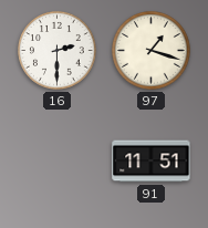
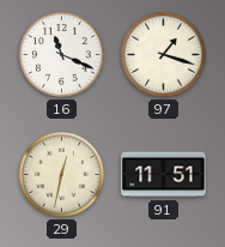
16: 2:30 -> 11:19
29: none -> 12:32
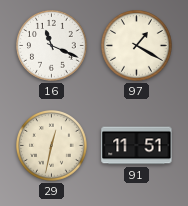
97: 1:18 -> 1:20
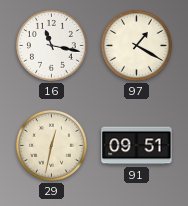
16: 11:19 -> 11:17
91: 11:51 -> 09:51
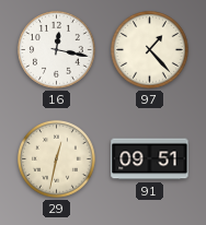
16: 11:17 -> 12:17
97: 1:20 -> 1:23
